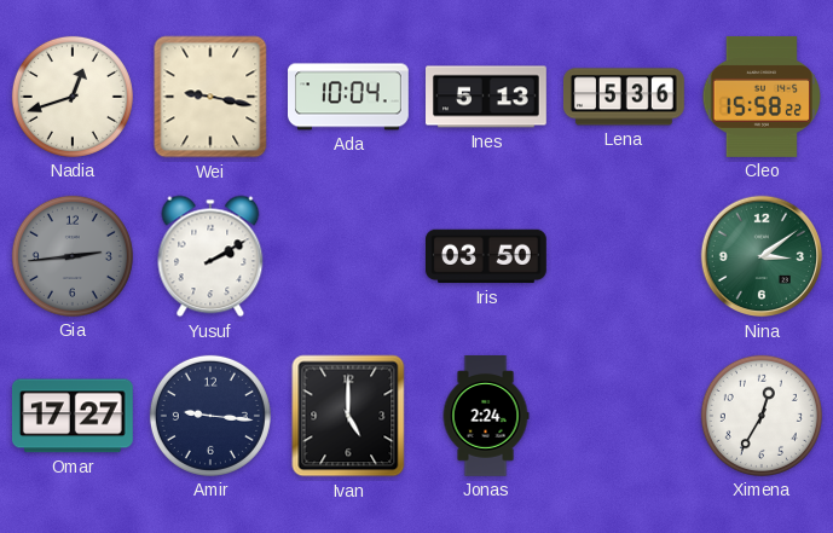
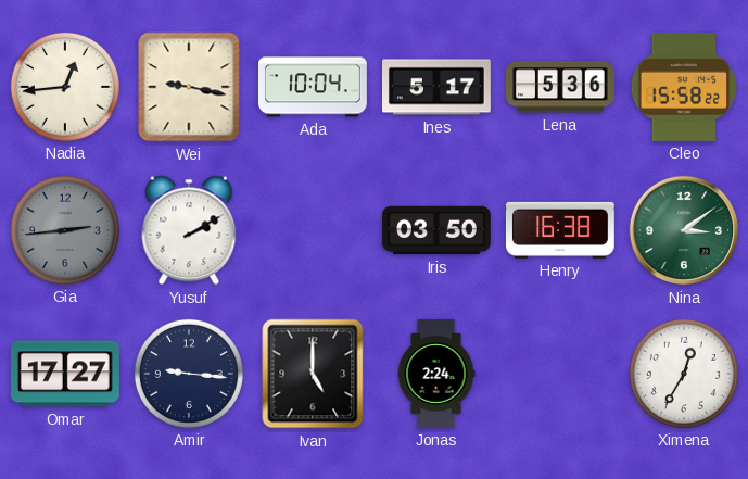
Nadia: 12:42 -> 12:44
Ines: 5:13 -> 5:17
Henry: none -> 16:38
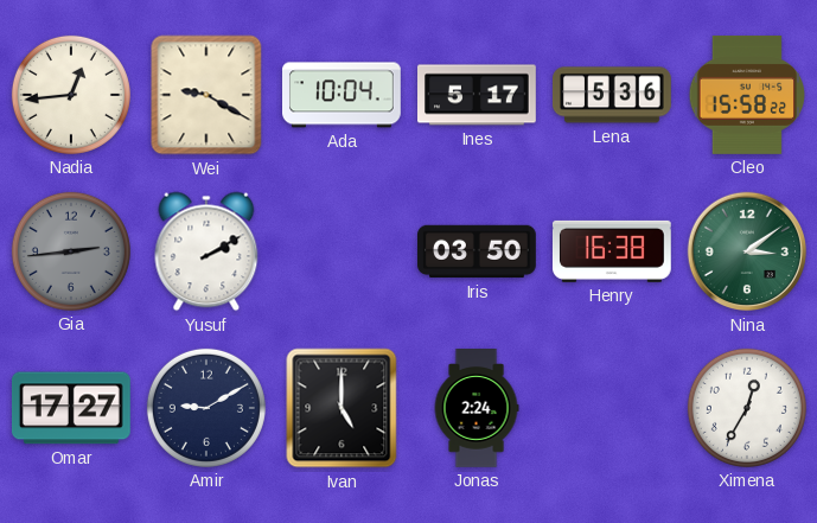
Wei: 9:17 -> 9:20
Amir: 9:16 -> 9:10
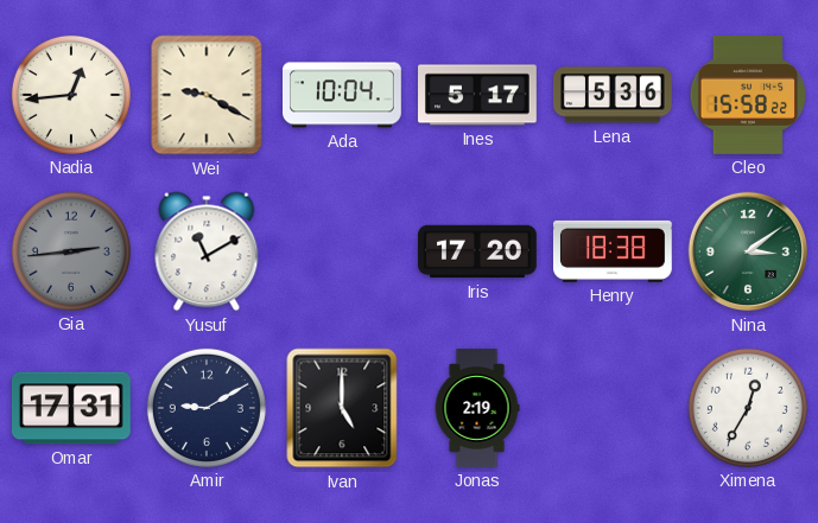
Yusuf: 2:10 -> 11:10
Iris: 03:50 -> 17:20
Henry: 16:38 -> 18:38
Omar: 17:27 -> 17:31
Jonas: 2:24 -> 2:19
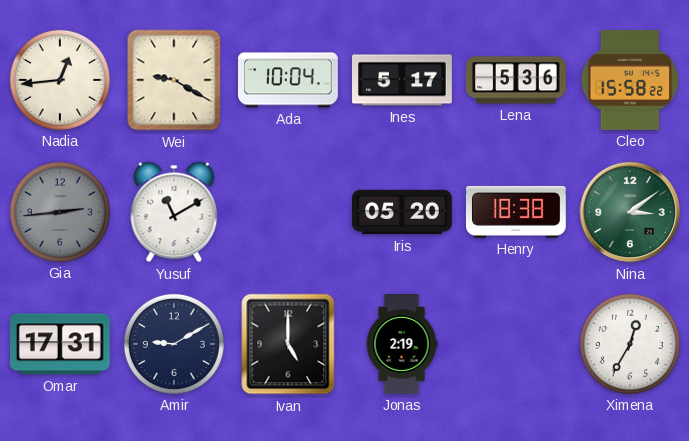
Iris: 17:20 -> 05:20
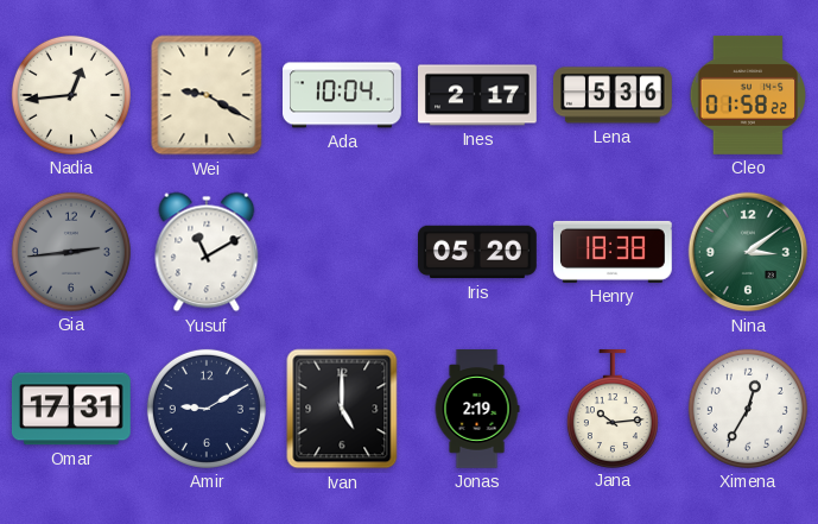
Ines: 5:17 -> 2:17
Cleo: 15:58 -> 01:58
Jana: none -> 10:14
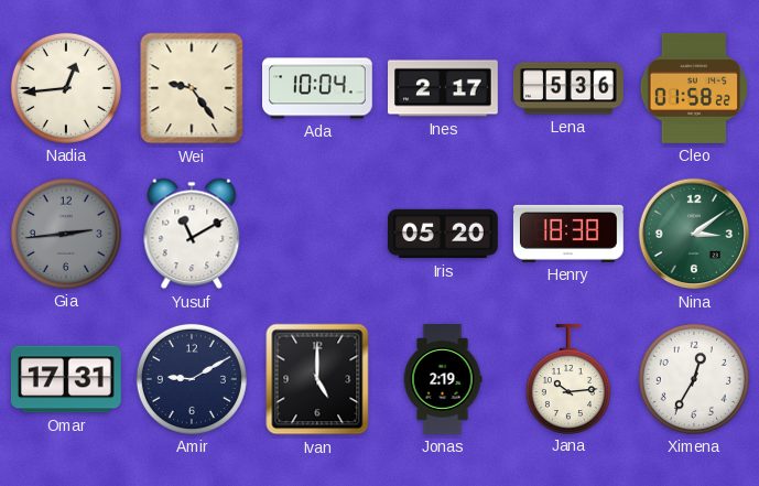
Wei: 9:20 -> 9:24
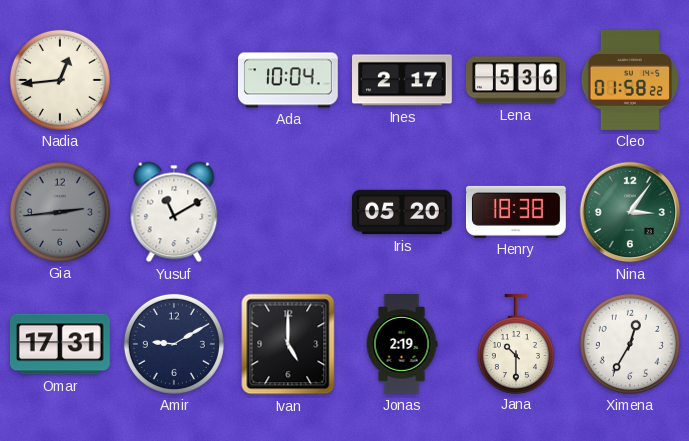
Wei: 9:24 -> none
Nina: 3:09 -> 3:06
Jana: 10:14 -> 10:30
